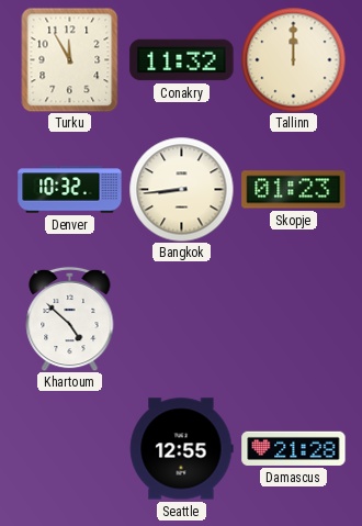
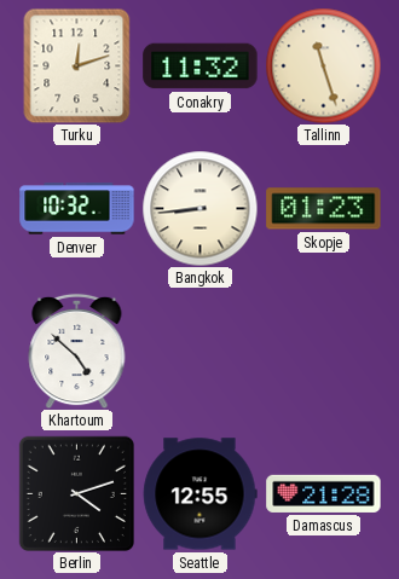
Turku: 11:55 -> 12:12
Tallinn: 12:00 -> 11:27
Berlin: none -> 4:12
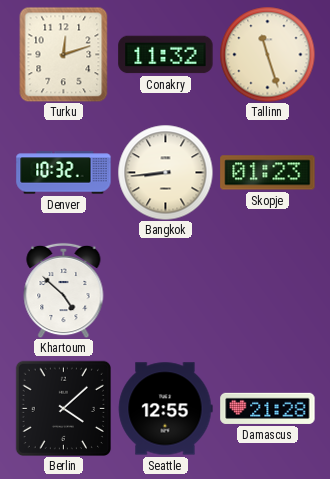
Berlin: 4:12 -> 4:08
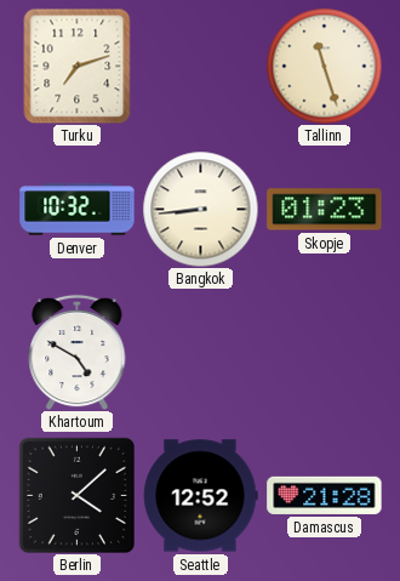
Turku: 12:12 -> 7:12
Conakry: 11:32 -> none
Khartoum: 4:52 -> 4:50
Seattle: 12:55 -> 12:52
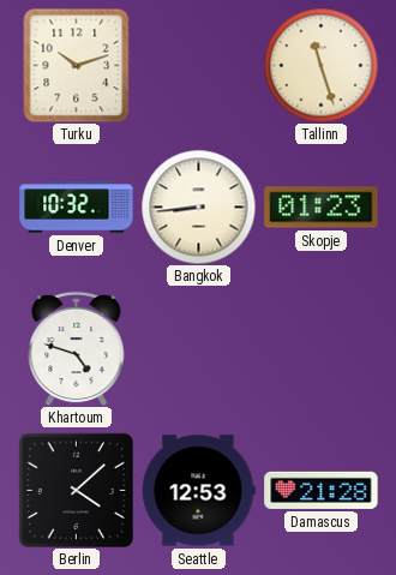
Turku: 7:12 -> 10:12
Khartoum: 4:50 -> 4:48
Seattle: 12:52 -> 12:53
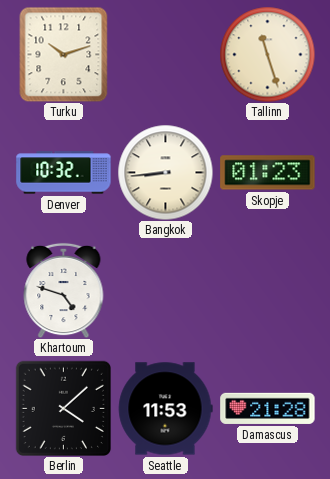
Seattle: 12:53 -> 11:53
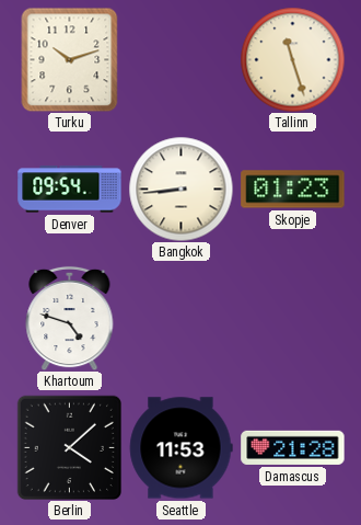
Denver: 10:32 -> 09:54
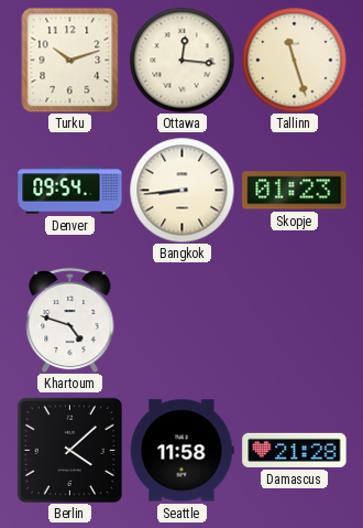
Ottawa: none -> 12:16
Seattle: 11:53 -> 11:58
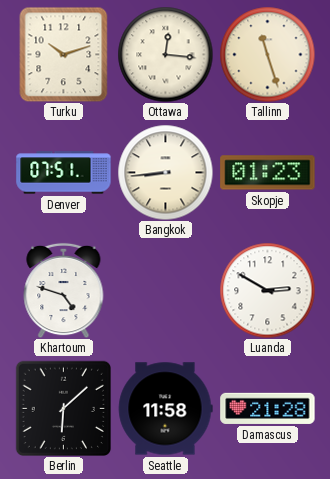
Denver: 09:54 -> 07:51
Luanda: none -> 2:50
Berlin: 4:08 -> 6:08
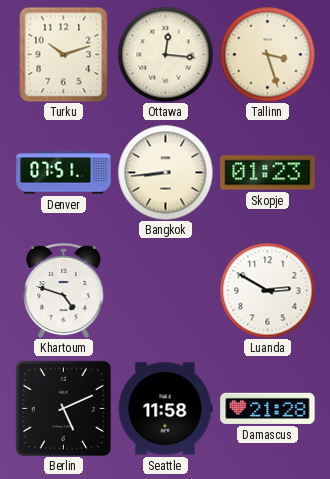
Tallinn: 11:27 -> 3:27
Berlin: 6:08 -> 5:11
